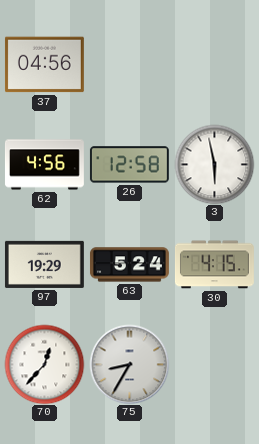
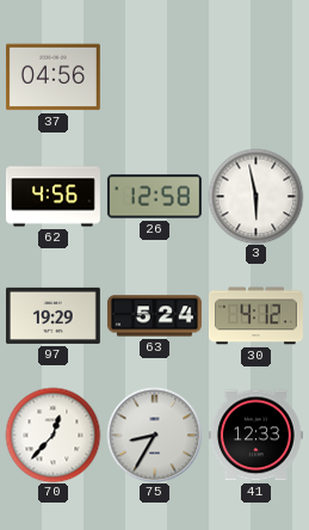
30: 4:15 -> 4:12
41: none -> 12:33
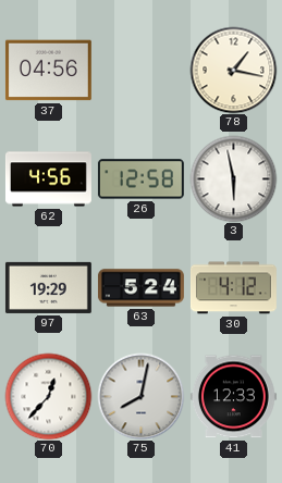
78: none -> 1:17
75: 8:35 -> 8:02
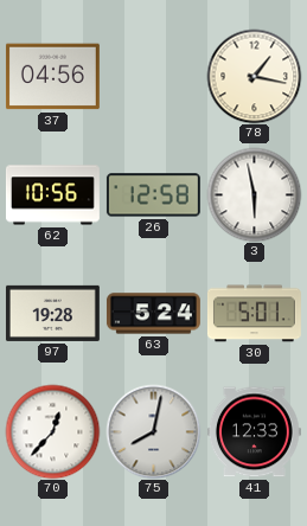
62: 4:56 -> 10:56
97: 19:29 -> 19:28
30: 4:12 -> 5:01
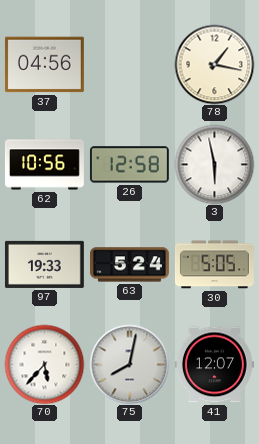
97: 19:28 -> 19:33
30: 5:01 -> 5:05
70: 12:37 -> 5:37
41: 12:33 -> 12:07
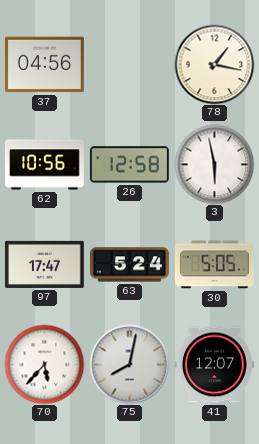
97: 19:33 -> 17:47
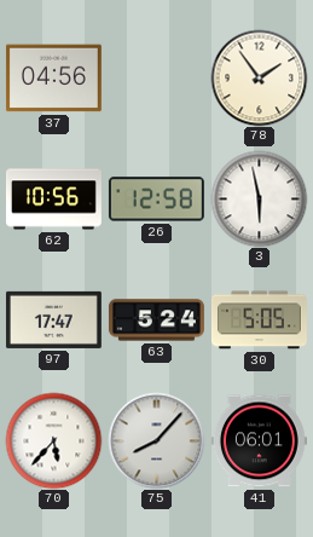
78: 1:17 -> 1:54
75: 8:02 -> 8:07
41: 12:07 -> 06:01
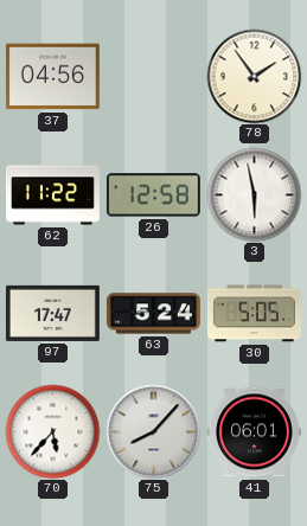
62: 10:56 -> 11:22
